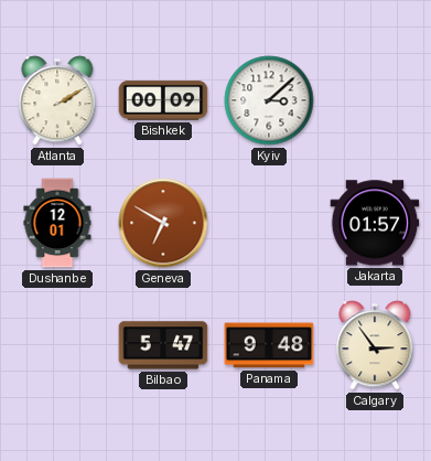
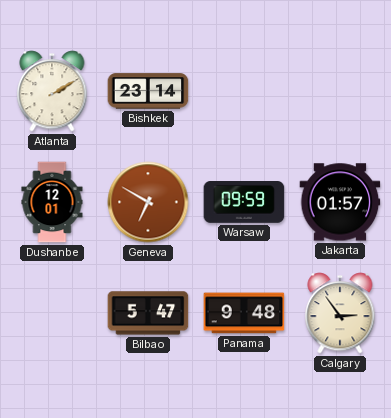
Bishkek: 00:09 -> 23:14
Kyiv: 3:08 -> none
Warsaw: none -> 09:59
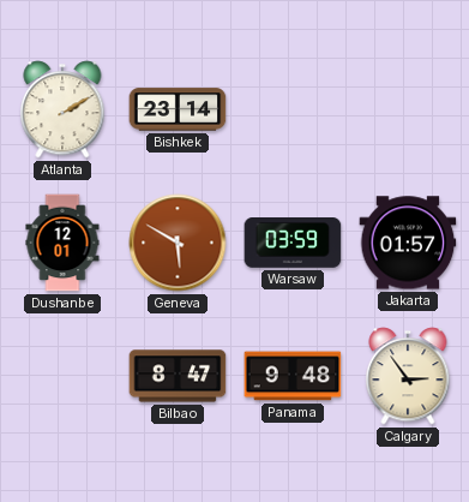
Geneva: 6:50 -> 5:50
Warsaw: 09:59 -> 03:59
Bilbao: 5:47 -> 8:47
